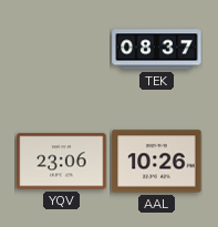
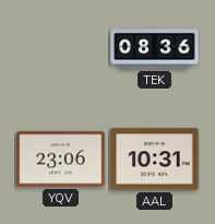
TEK: 08:37 -> 08:36
AAL: 10:26 -> 10:31
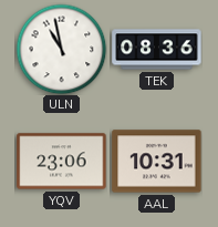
ULN: none -> 10:58
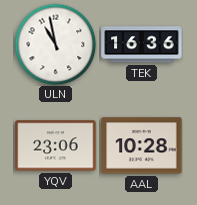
TEK: 08:36 -> 16:36
AAL: 10:31 -> 10:28
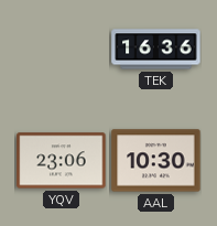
ULN: 10:58 -> none
AAL: 10:28 -> 10:30
